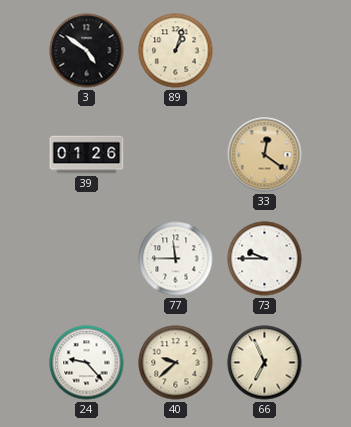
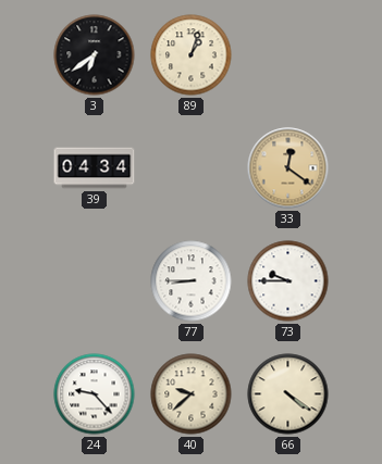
3: 4:51 -> 6:39
39: 01:26 -> 04:34
77: 11:45 -> 8:45
66: 6:56 -> 4:21
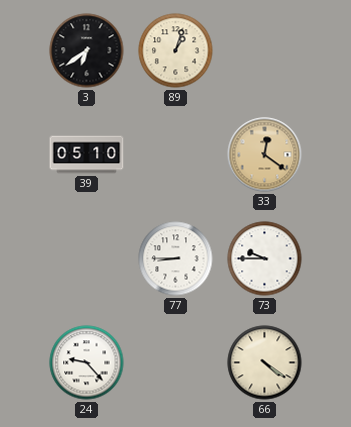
39: 04:34 -> 05:10
40: 9:38 -> none
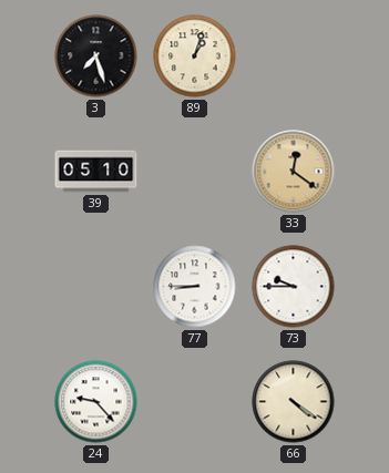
3: 6:39 -> 7:27
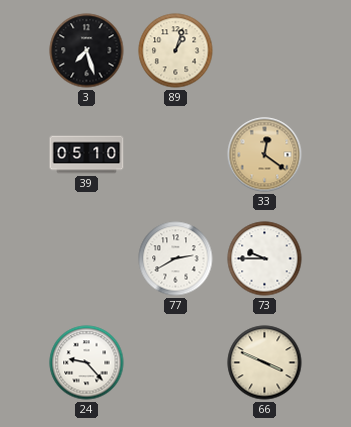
77: 8:45 -> 2:40
66: 4:21 -> 3:49
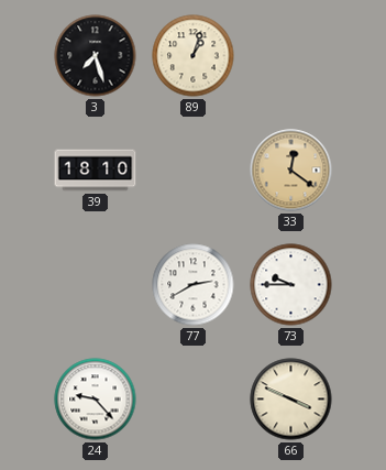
39: 05:10 -> 18:10
